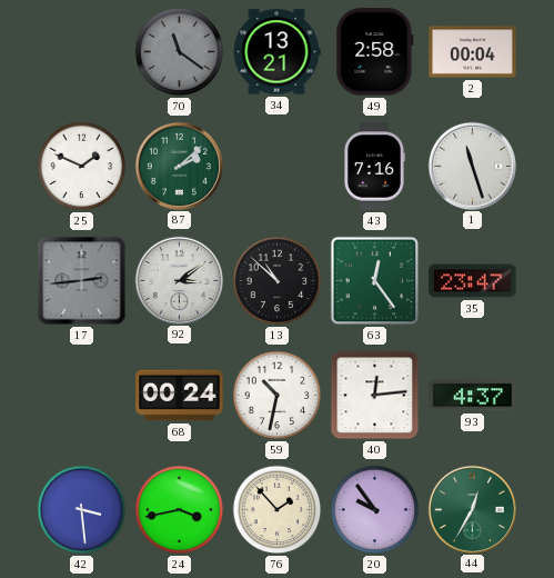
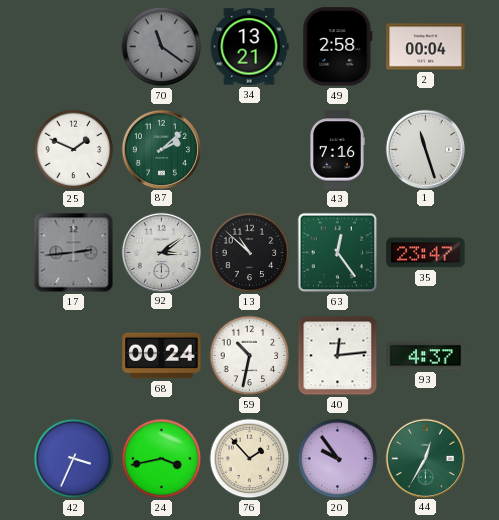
42: 3:29 -> 3:34
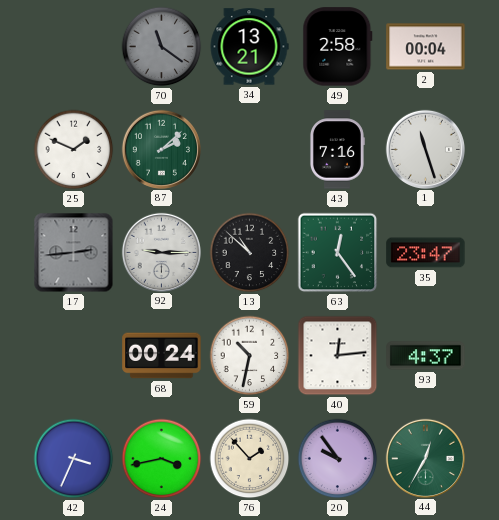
92: 3:09 -> 9:15
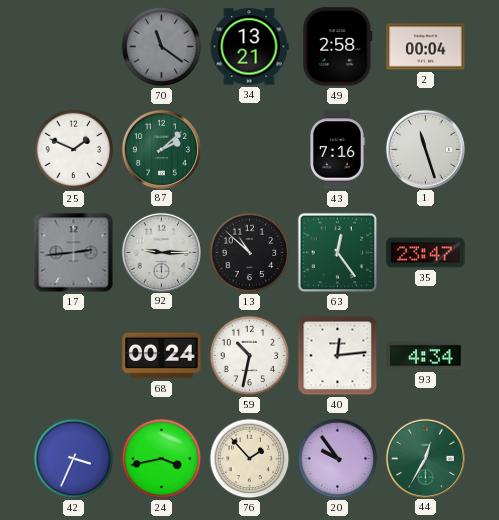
93: 4:37 -> 4:34
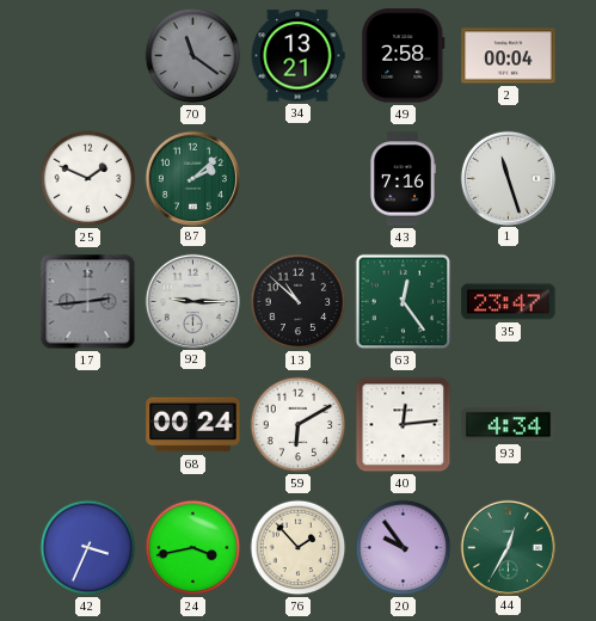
59: 10:32 -> 6:10
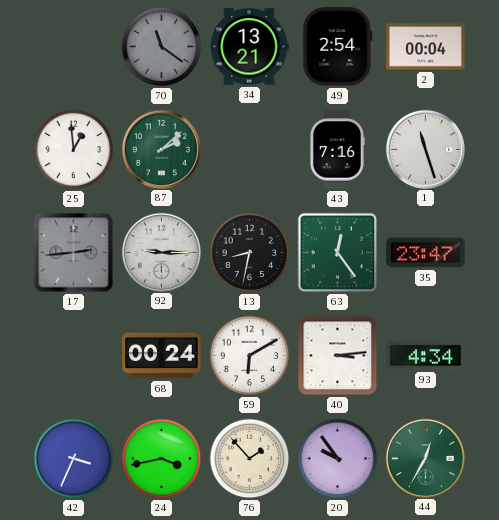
49: 2:58 -> 2:54
25: 1:49 -> 12:59
13: 10:52 -> 8:32
40: 12:14 -> 3:14
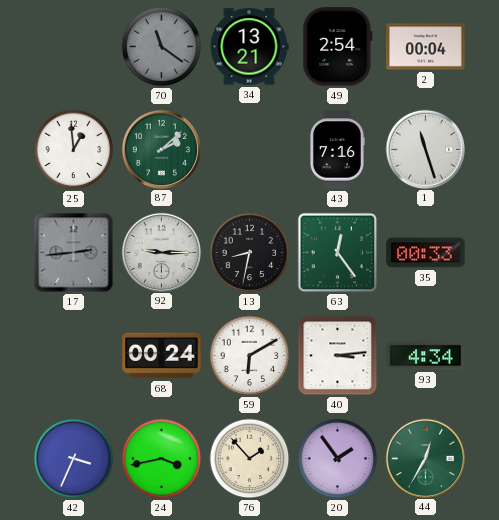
35: 23:47 -> 00:33
20: 9:54 -> 1:54
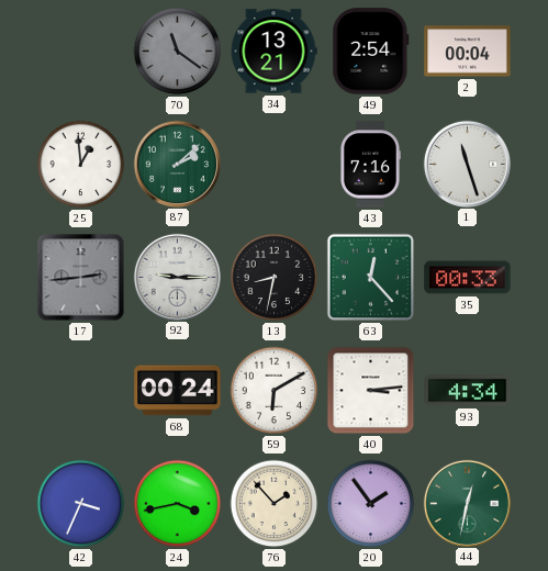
63: 12:24 -> 12:23
44: 12:35 -> 12:32
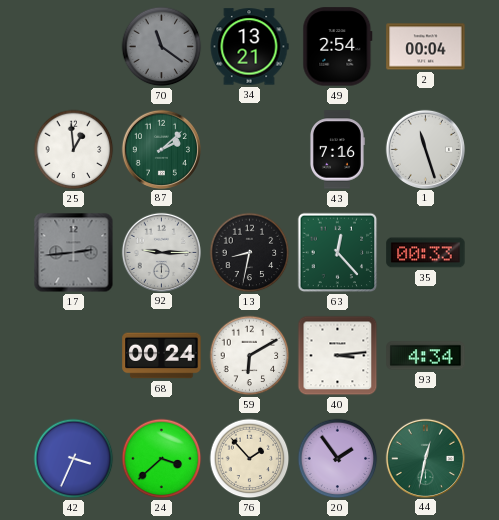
24: 3:43 -> 3:38
